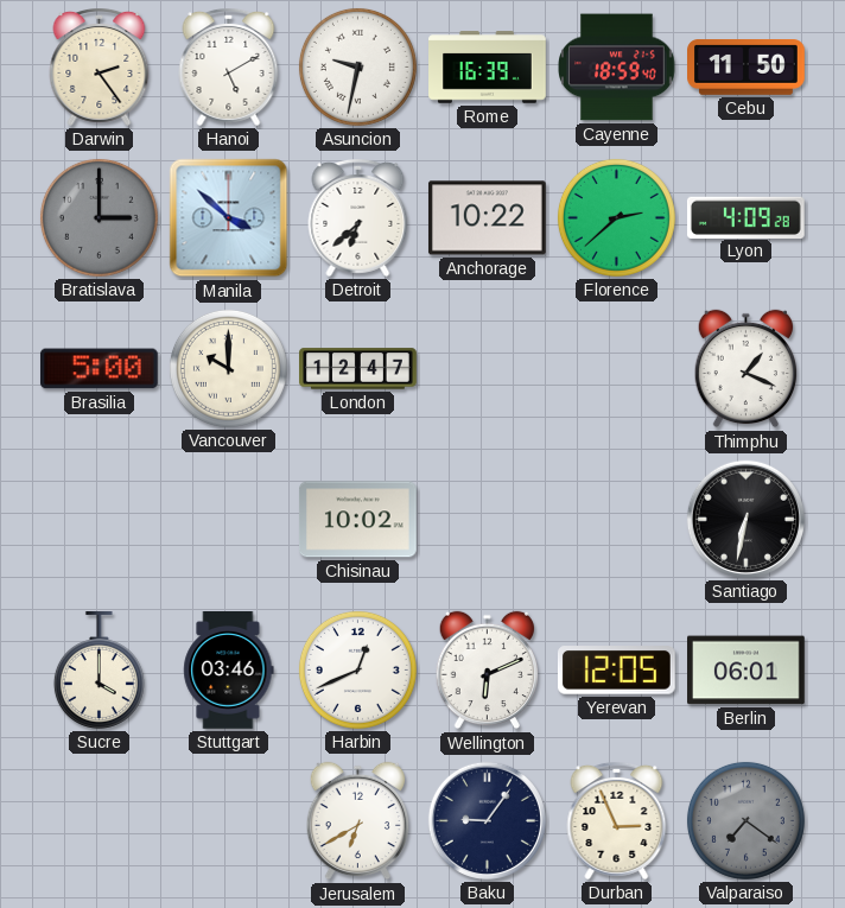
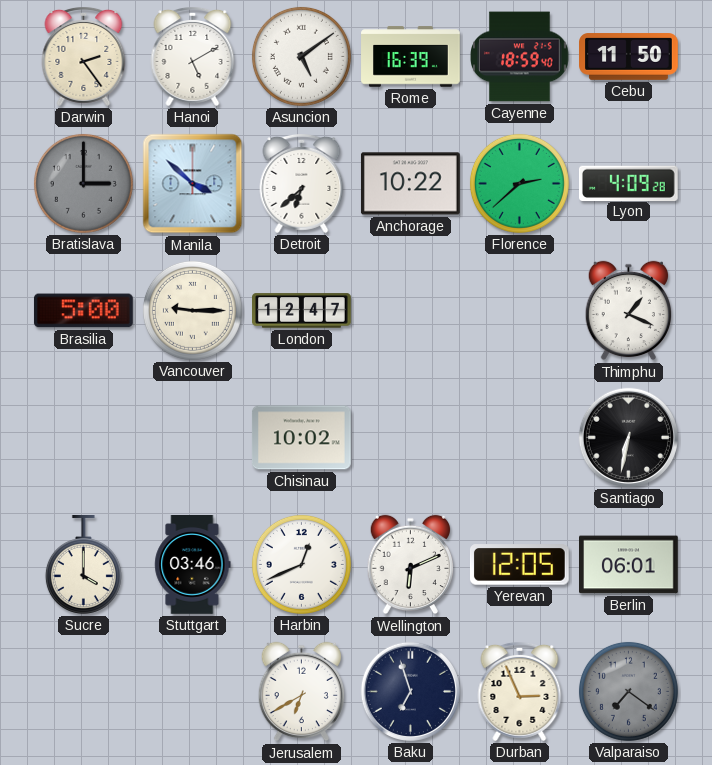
Asuncion: 9:32 -> 5:09
Vancouver: 10:00 -> 9:15
Baku: 9:06 -> 6:57
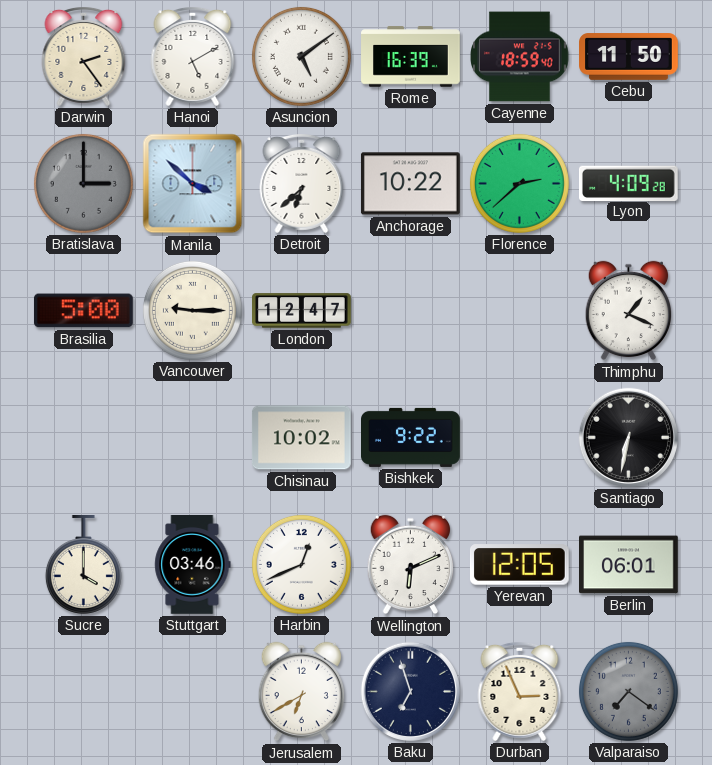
Bishkek: none -> 9:22
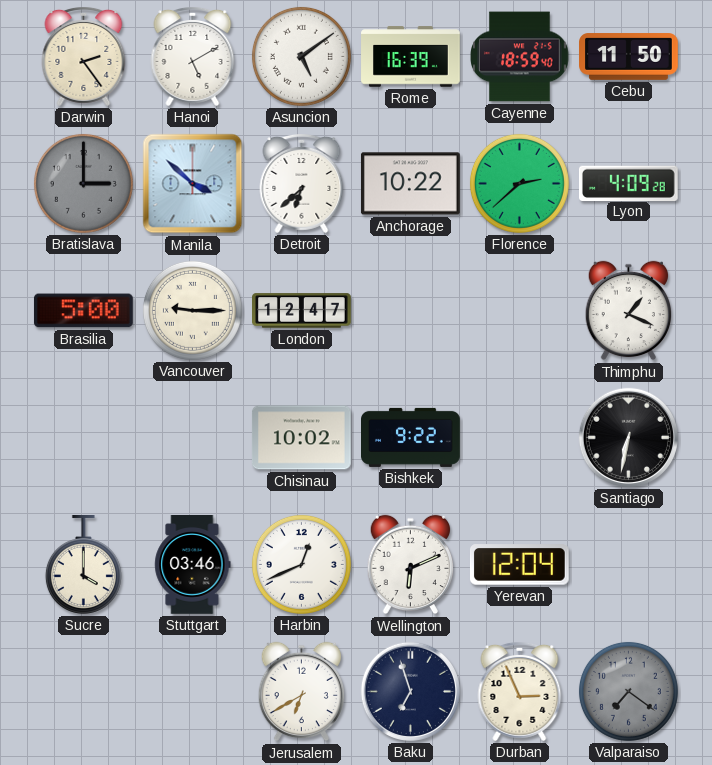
Yerevan: 12:05 -> 12:04
Berlin: 06:01 -> none
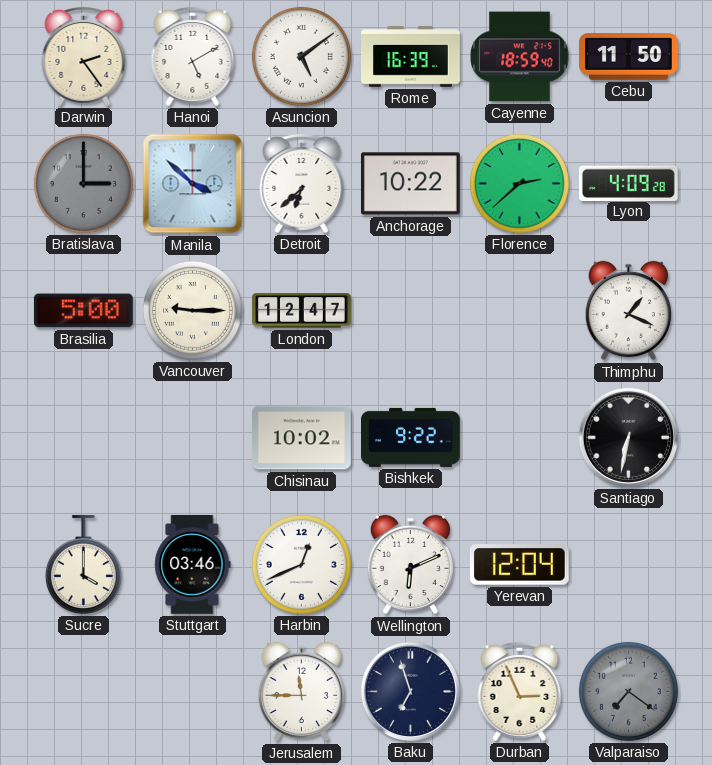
Jerusalem: 6:40 -> 11:45
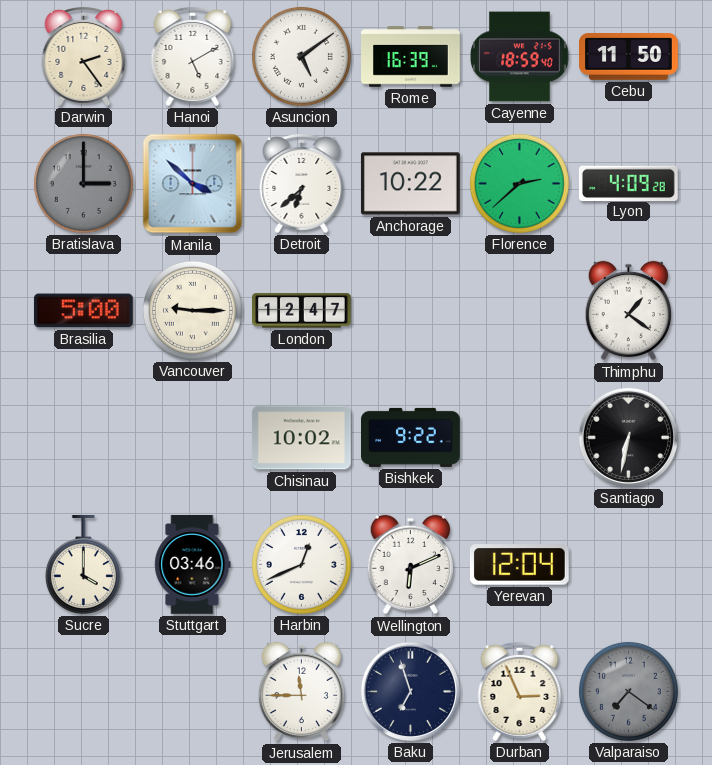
Thimphu: 1:19 -> 1:21
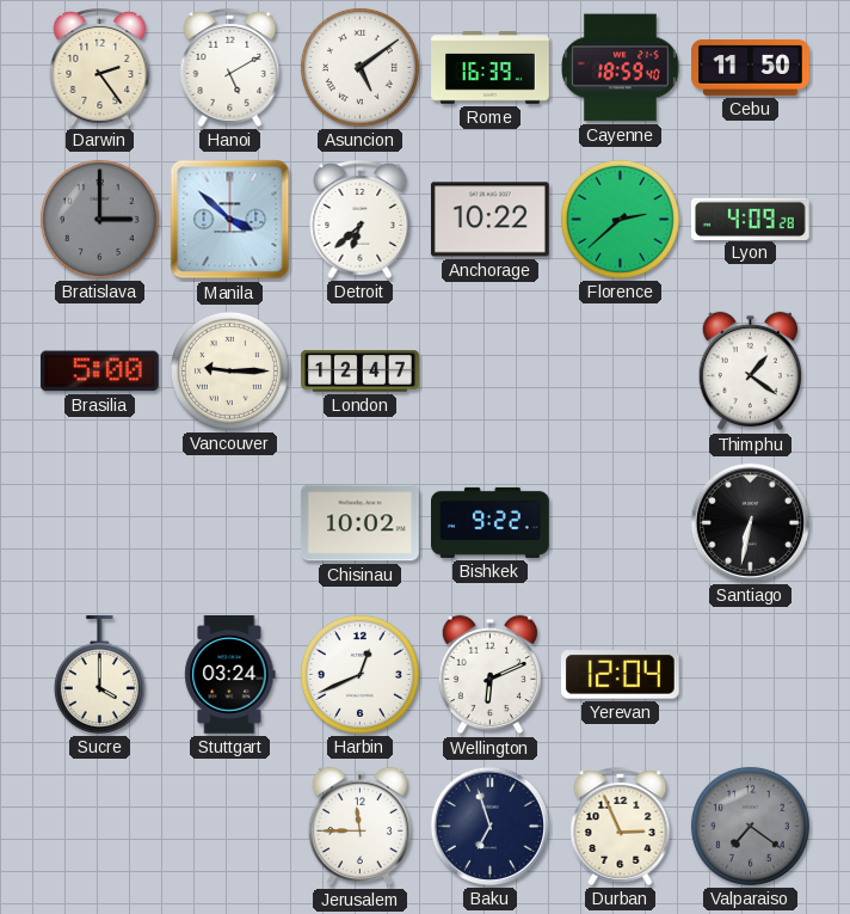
Stuttgart: 03:46 -> 03:24
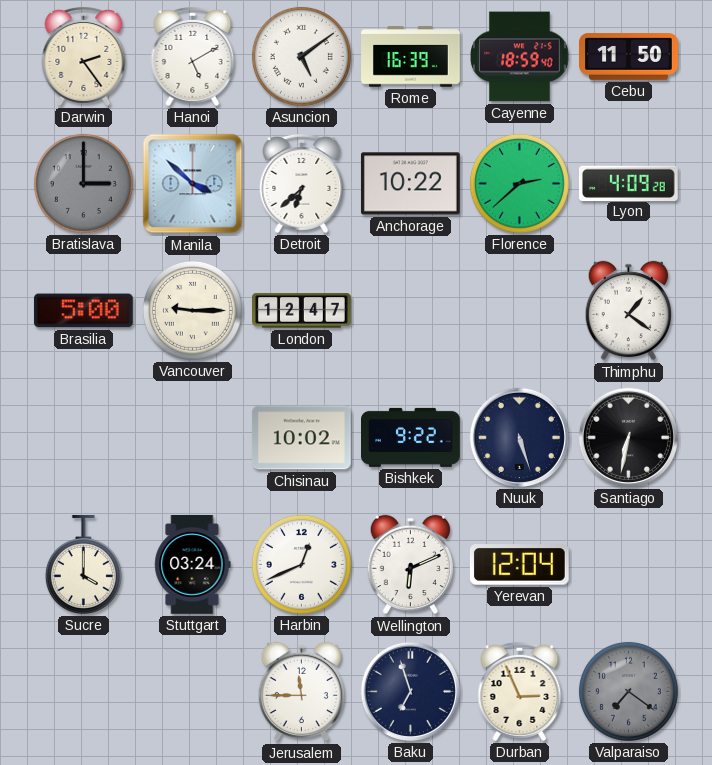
Nuuk: none -> 5:27
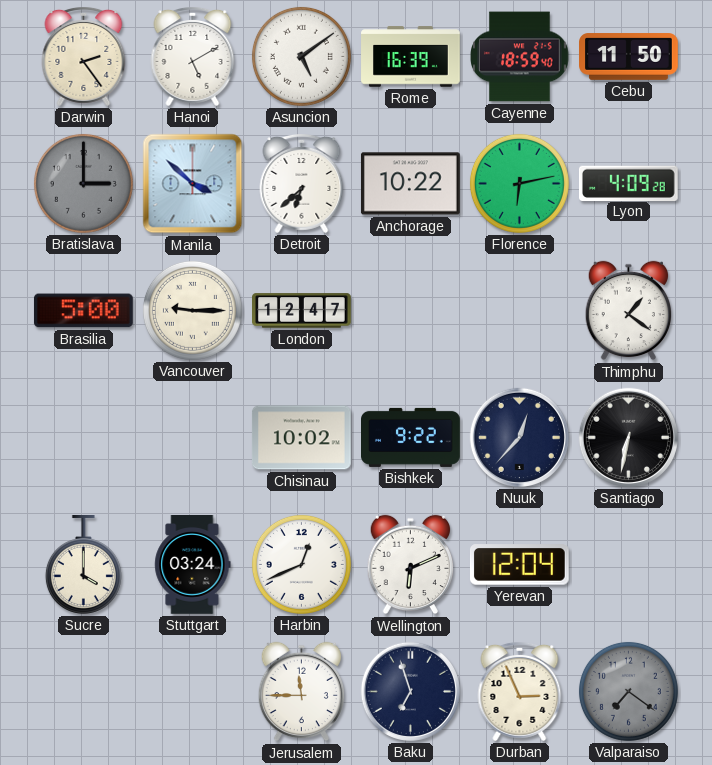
Florence: 2:38 -> 6:13
Nuuk: 5:27 -> 12:37
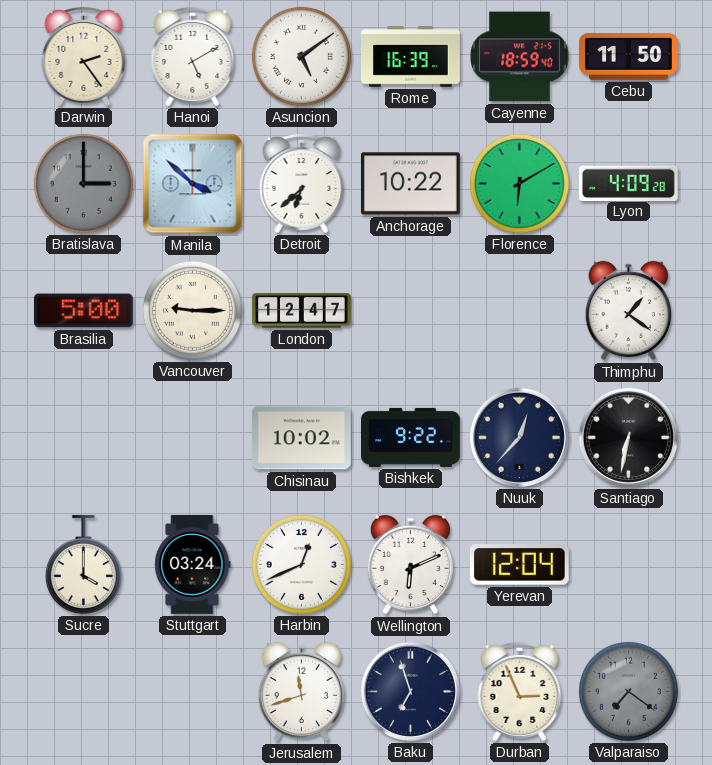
Florence: 6:13 -> 6:10
Jerusalem: 11:45 -> 11:42
